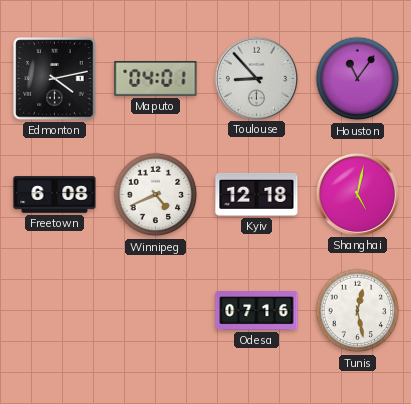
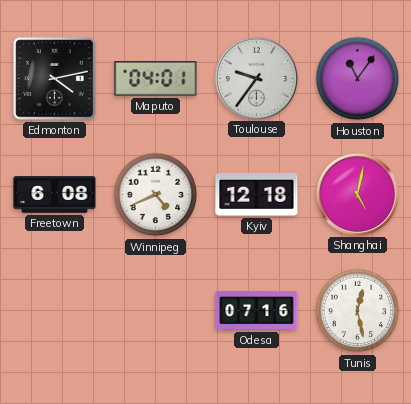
Toulouse: 8:53 -> 9:36
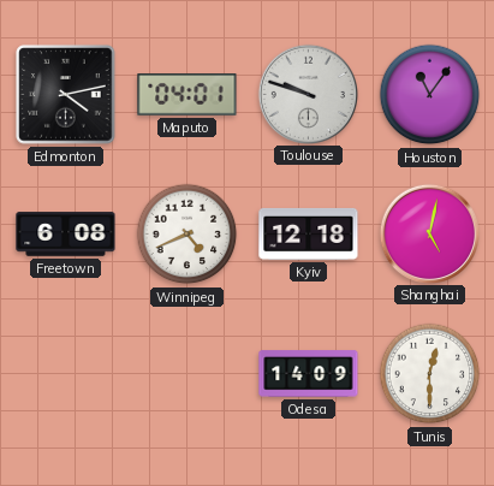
Toulouse: 9:36 -> 9:48
Odesa: 07:16 -> 14:09
Tunis: 12:28 -> 12:30
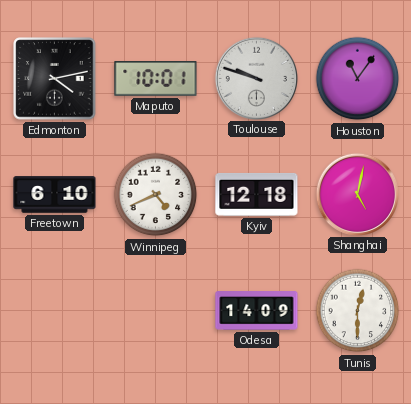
Maputo: 04:01 -> 10:01
Freetown: 6:08 -> 6:10
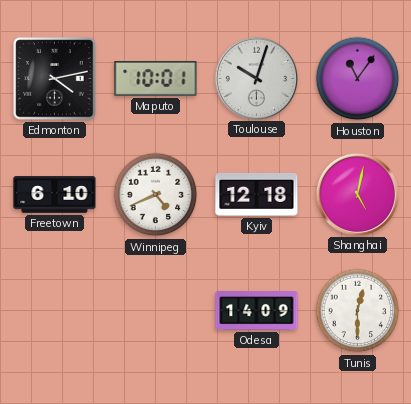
Toulouse: 9:48 -> 10:03
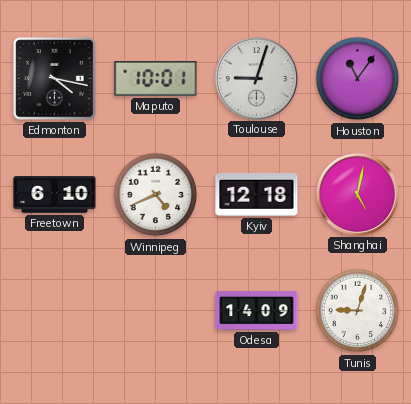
Edmonton: 4:13 -> 4:17
Toulouse: 10:03 -> 9:03
Tunis: 12:30 -> 9:03
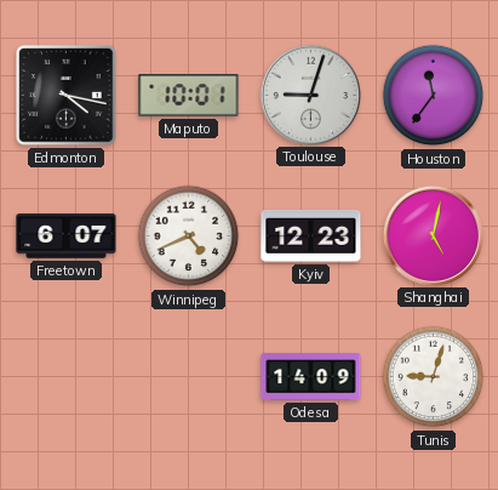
Houston: 11:06 -> 11:36
Freetown: 6:10 -> 6:07
Kyiv: 12:18 -> 12:23
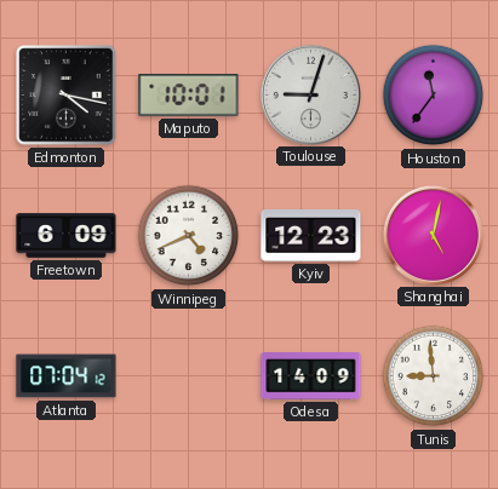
Freetown: 6:07 -> 6:09
Atlanta: none -> 07:04
Tunis: 9:03 -> 8:59
